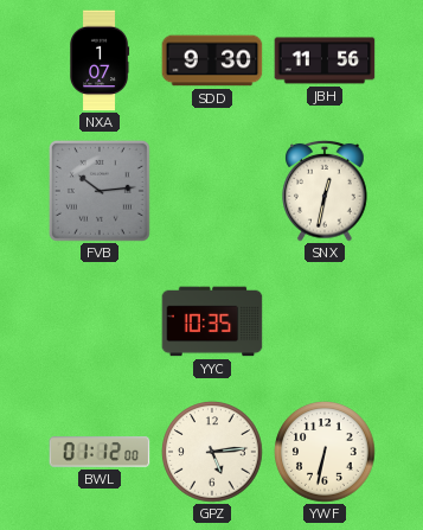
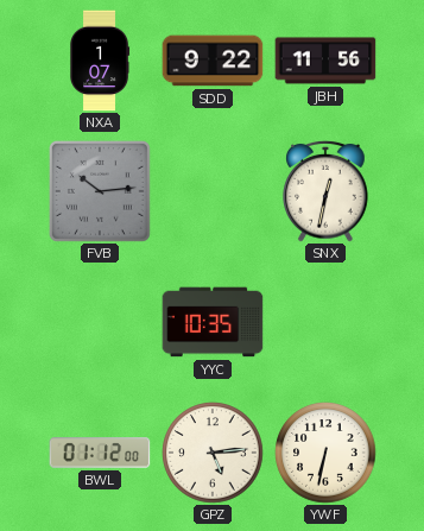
SDD: 9:30 -> 9:22
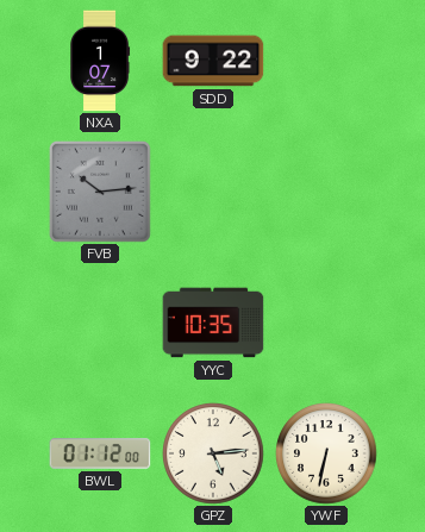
JBH: 11:56 -> none
SNX: 12:32 -> none
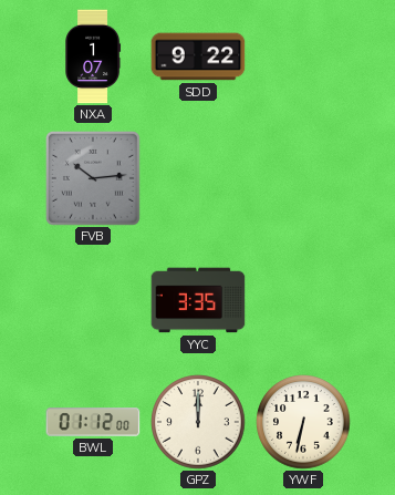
YYC: 10:35 -> 3:35
GPZ: 5:14 -> 12:00
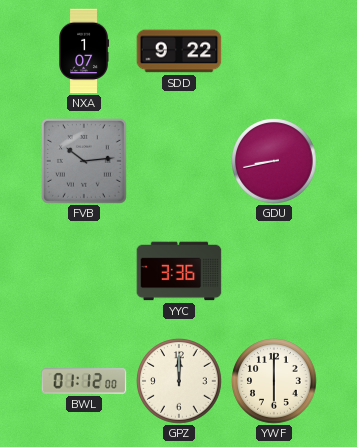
GDU: none -> 8:43
YYC: 3:35 -> 3:36
YWF: 6:32 -> 6:00
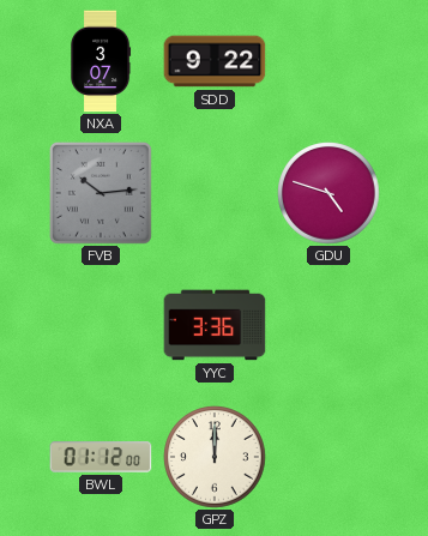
NXA: 1:07 -> 3:07
GDU: 8:43 -> 4:48
YWF: 6:00 -> none
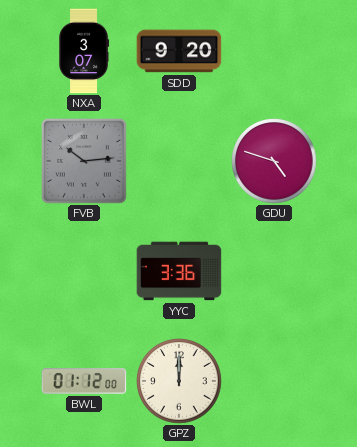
SDD: 9:22 -> 9:20
